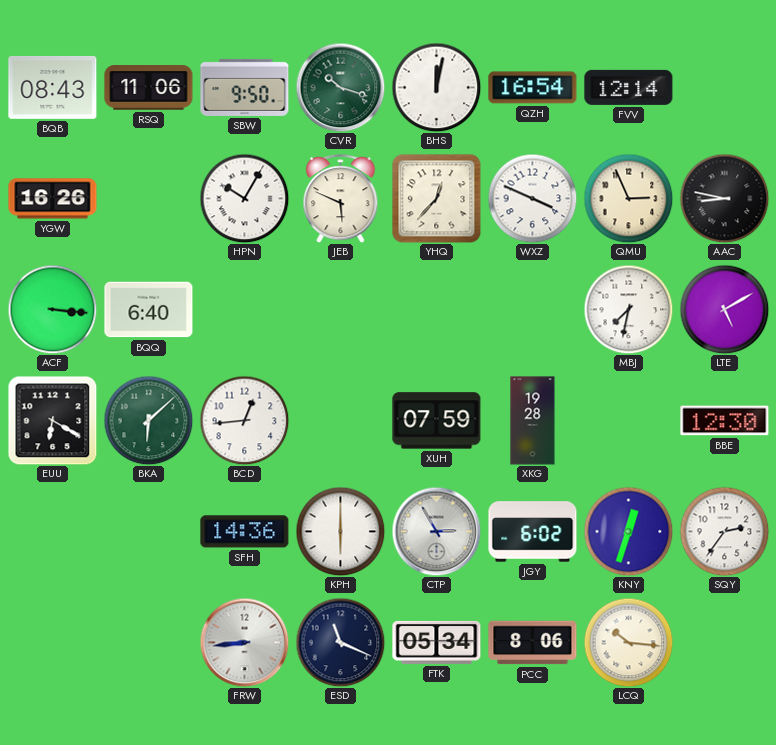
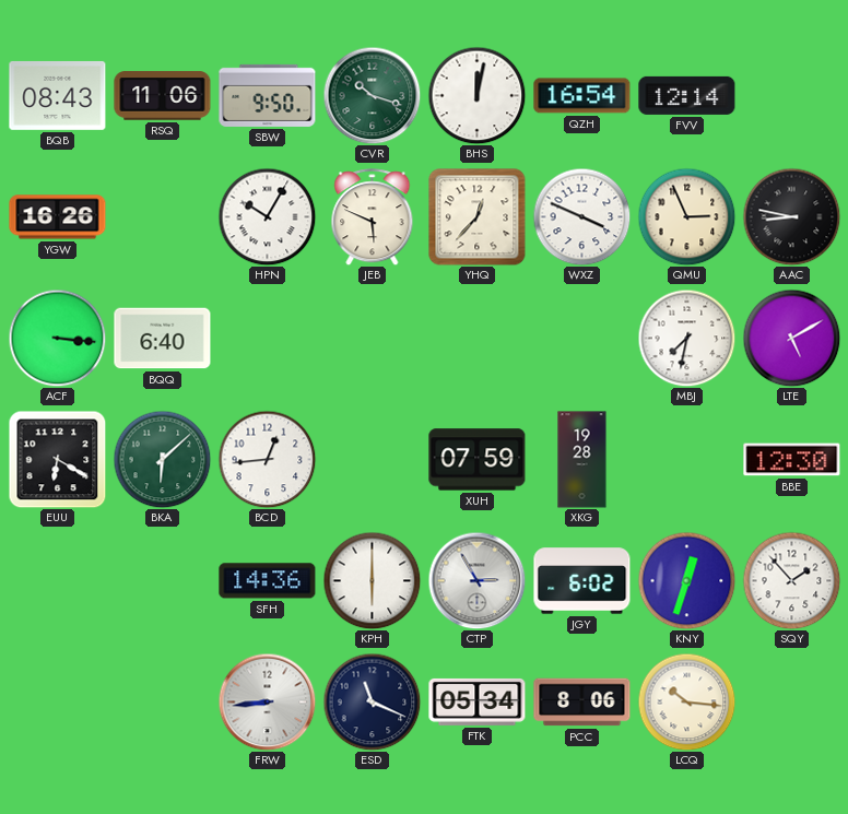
SQY: 2:36 -> 1:53
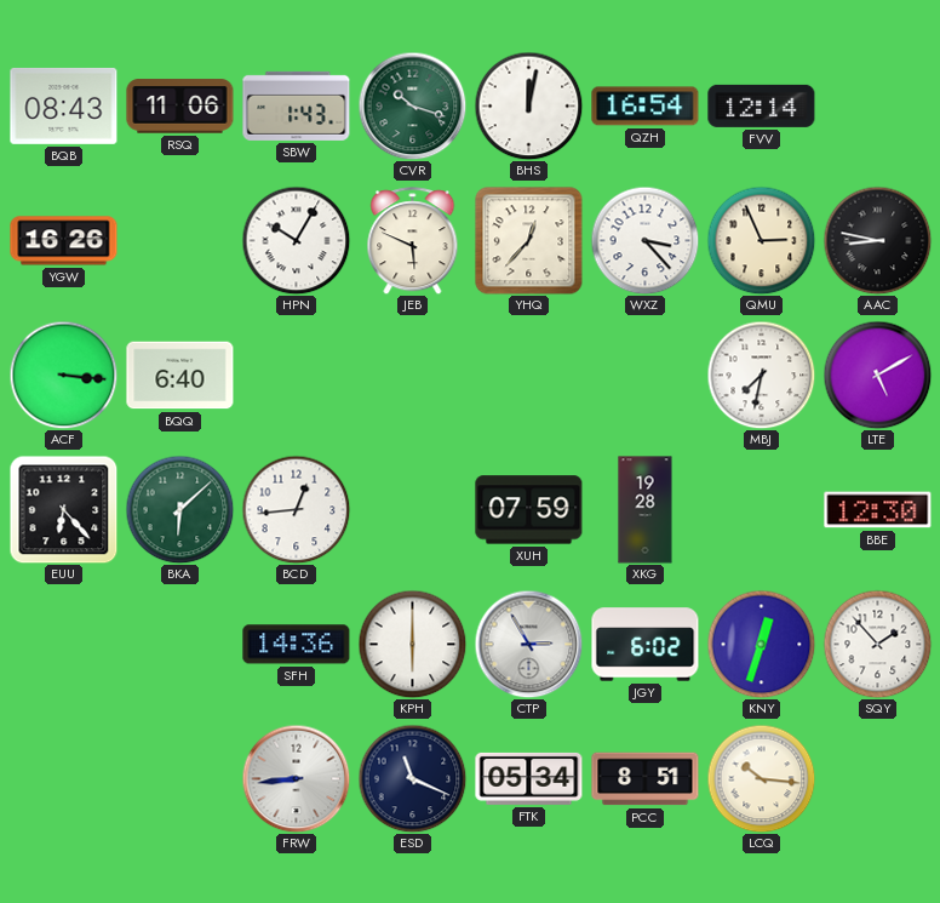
SBW: 9:50 -> 1:43
WXZ: 3:49 -> 3:23
EUU: 6:20 -> 6:23
PCC: 8:06 -> 8:51
